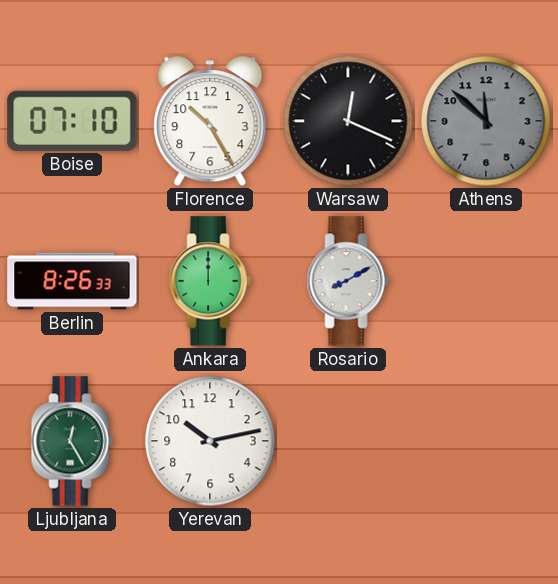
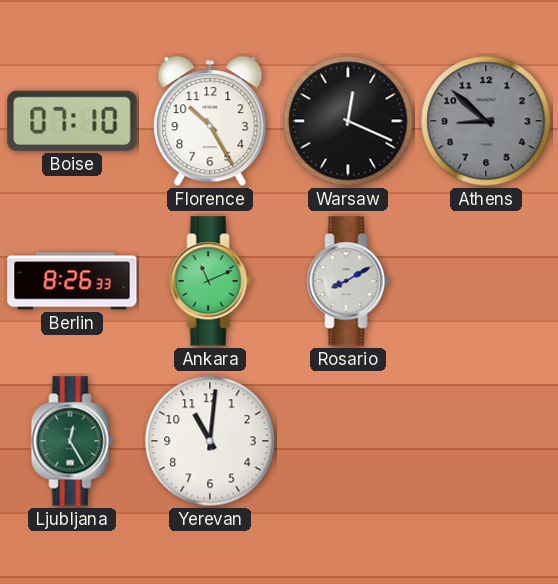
Athens: 11:52 -> 8:52
Ankara: 12:00 -> 11:11
Yerevan: 10:13 -> 11:01
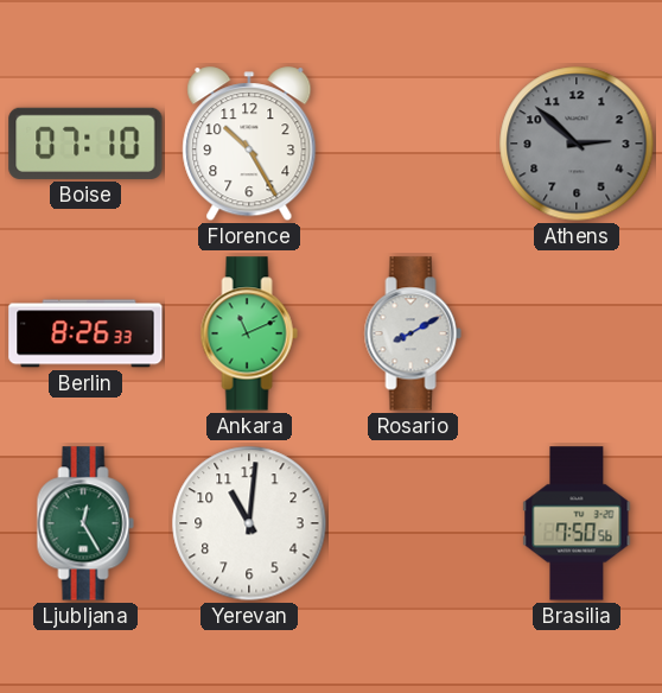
Warsaw: 12:19 -> none
Athens: 8:52 -> 2:52
Brasilia: none -> 7:50
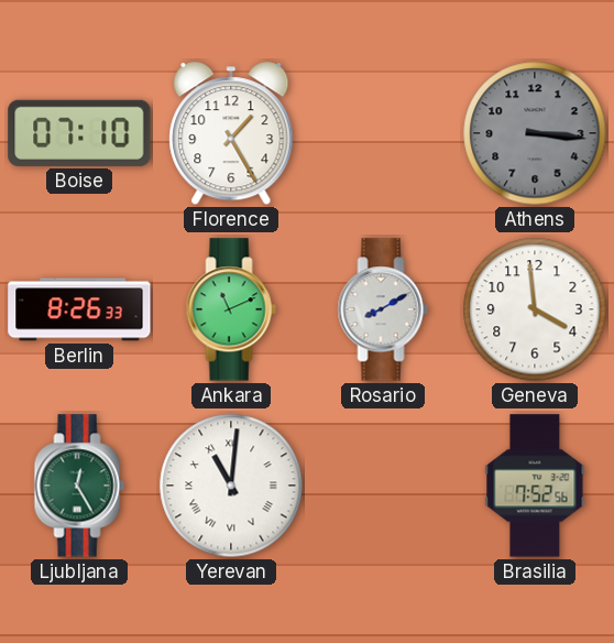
Florence: 10:25 -> 1:25
Athens: 2:52 -> 3:16
Geneva: none -> 3:59
Yerevan numerals: Arabic -> Roman
Brasilia: 7:50 -> 7:52
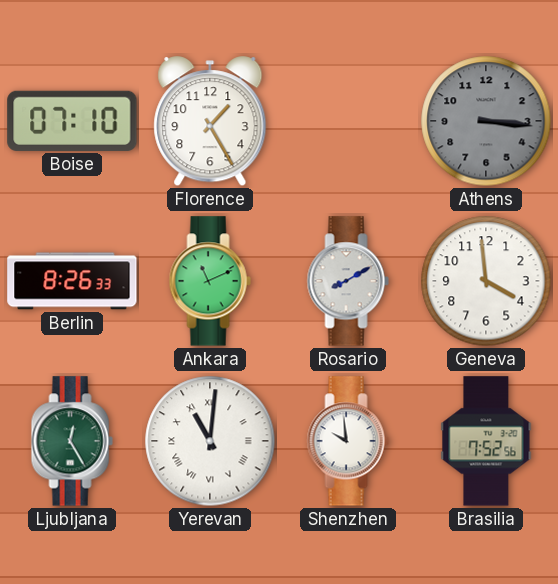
Shenzhen: none -> 9:59
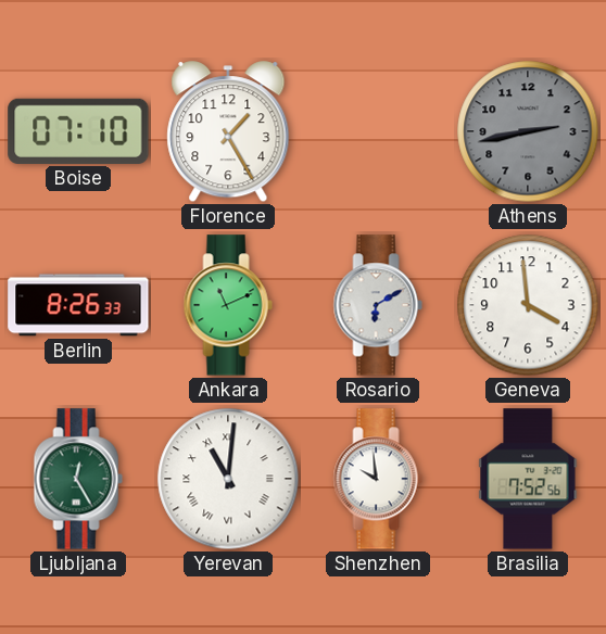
Athens: 3:16 -> 2:43
Rosario: 8:10 -> 6:10
